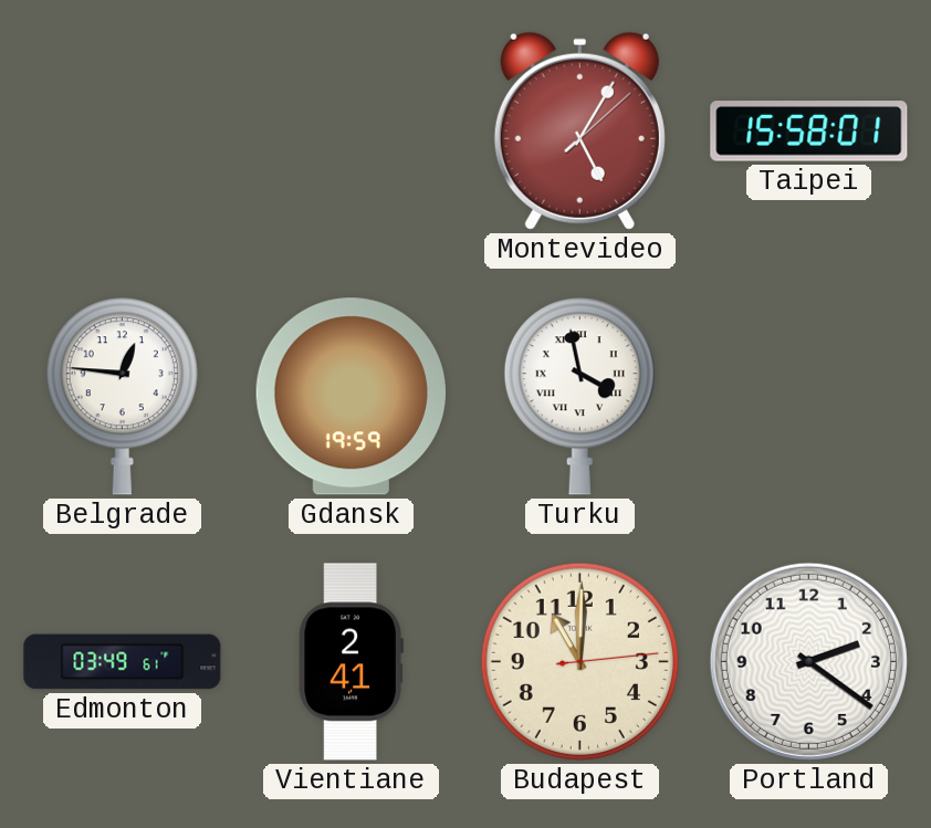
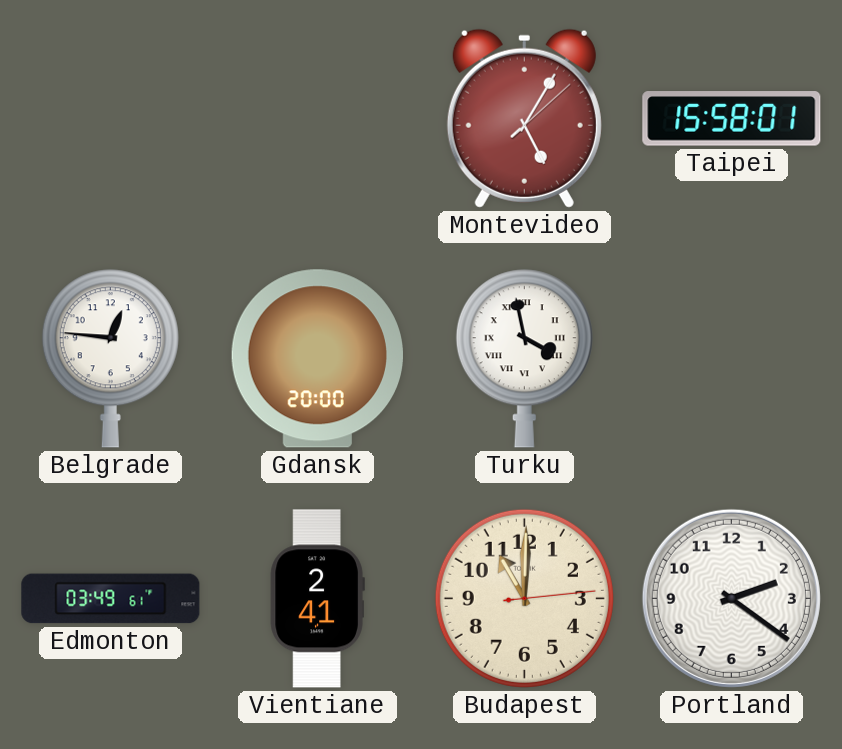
Gdansk: 19:59 -> 20:00
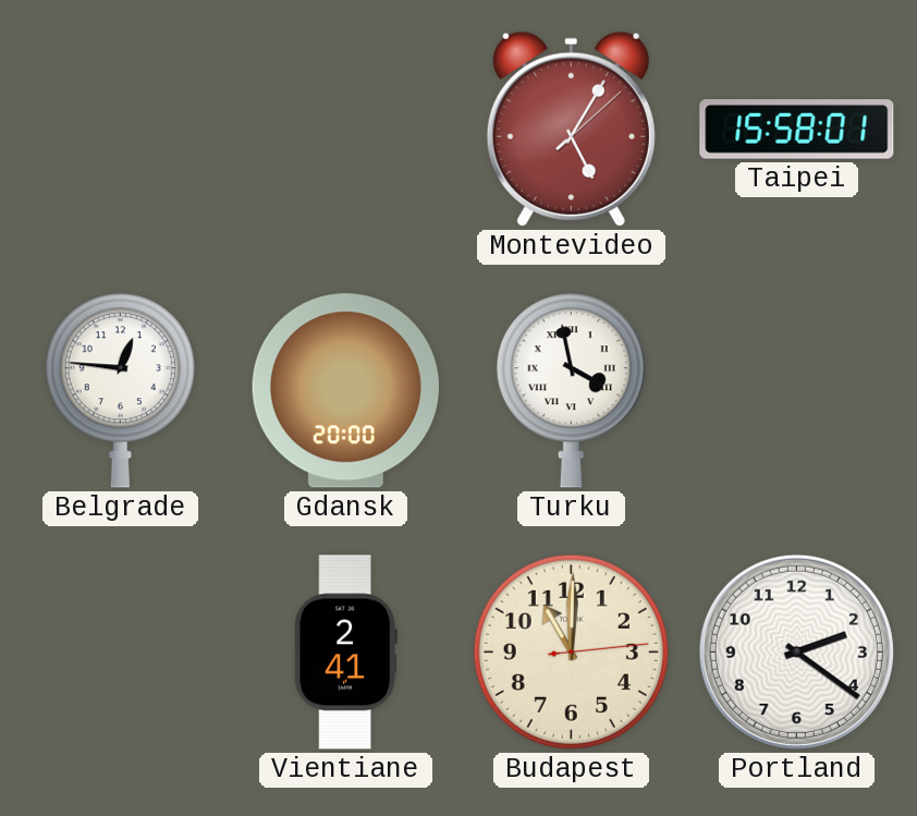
Edmonton: 03:49 -> none
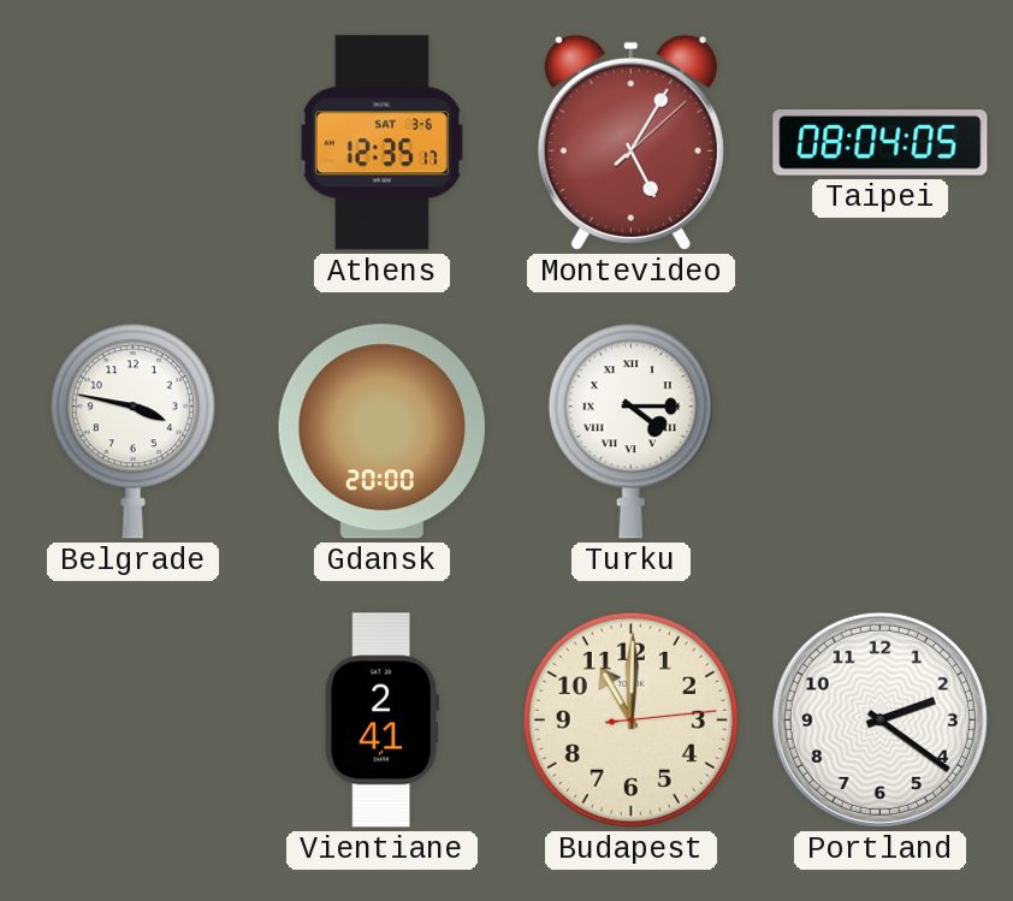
Athens: none -> 12:35
Taipei: 15:58 -> 08:04
Belgrade: 12:46 -> 3:47
Turku: 3:58 -> 4:15
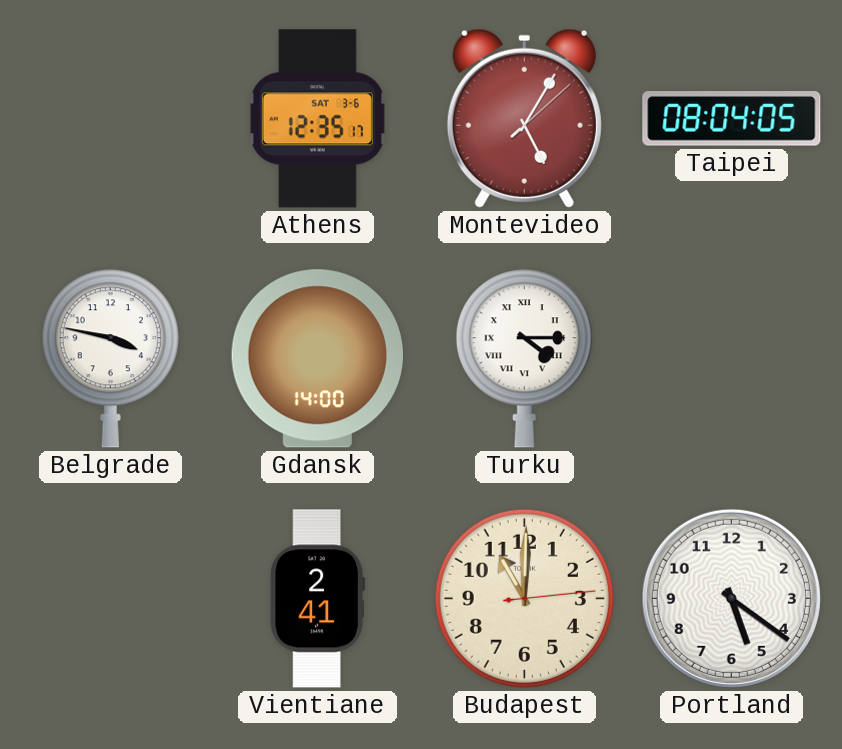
Gdansk: 20:00 -> 14:00
Portland: 2:21 -> 5:21
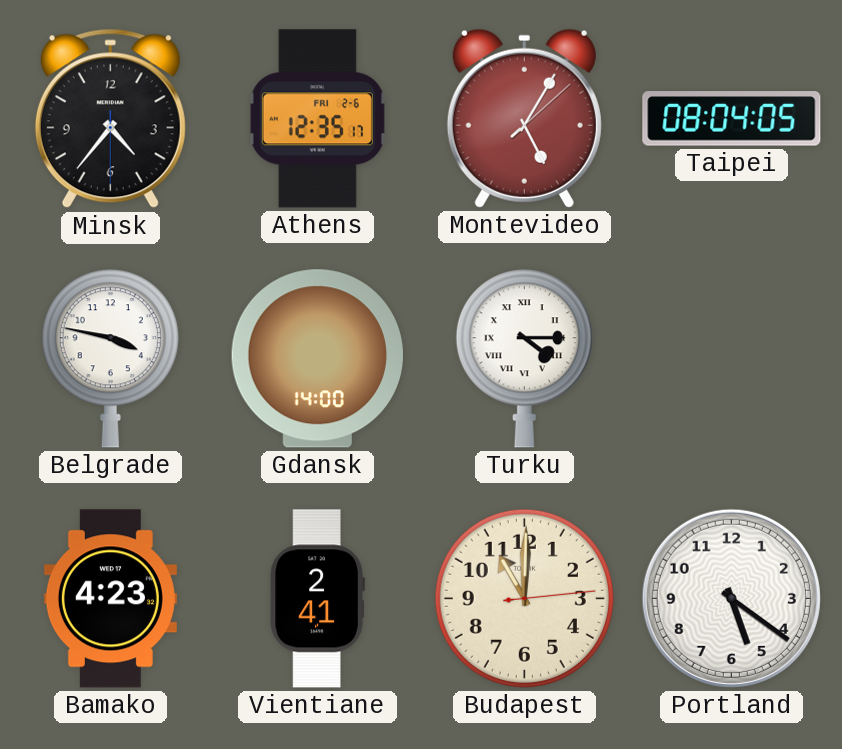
Minsk: none -> 4:36
Athens date: SAT 3-6 -> FRI 2-6
Bamako: none -> 4:23
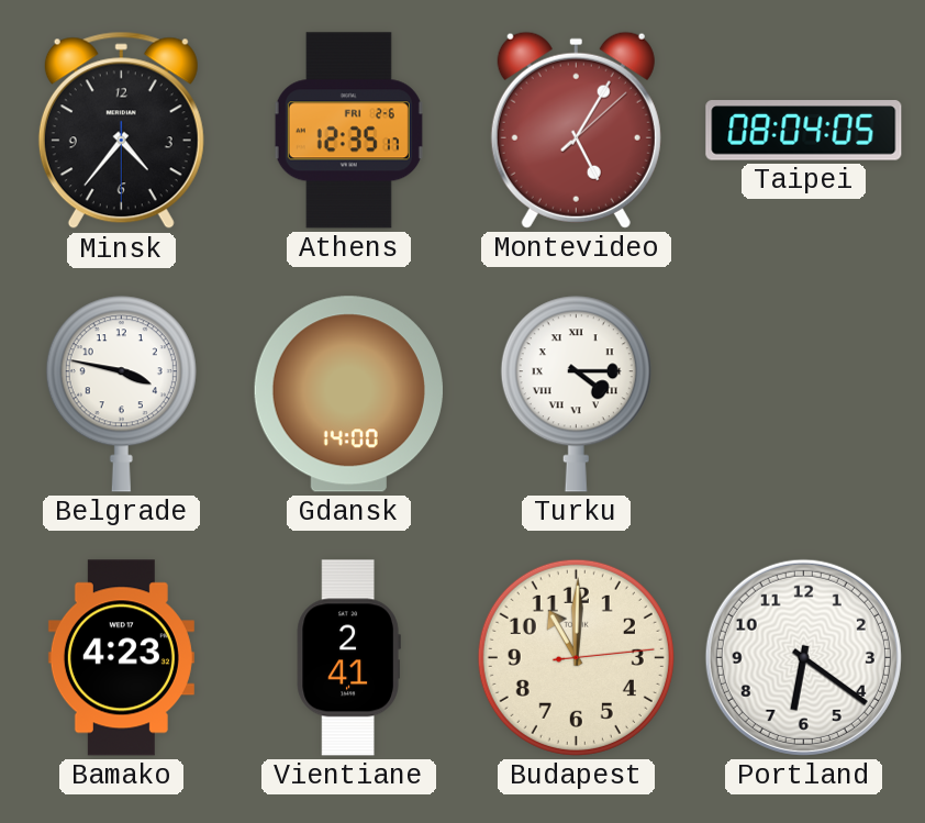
Portland: 5:21 -> 6:21
